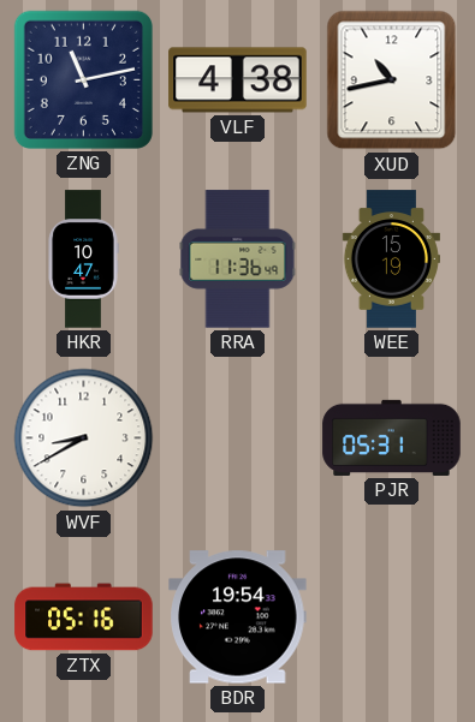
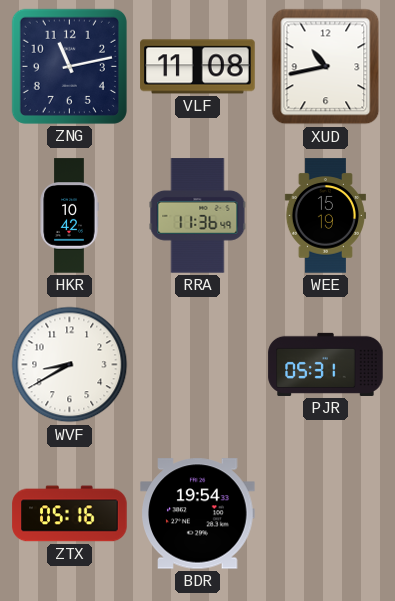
VLF: 4:38 -> 11:08
HKR: 10:47 -> 10:42
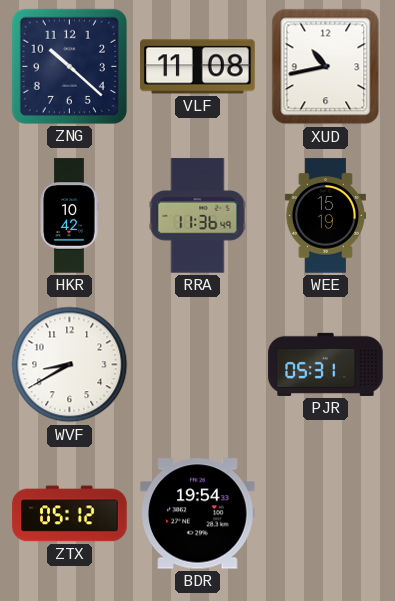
ZNG: 11:13 -> 10:22
ZTX: 05:16 -> 05:12
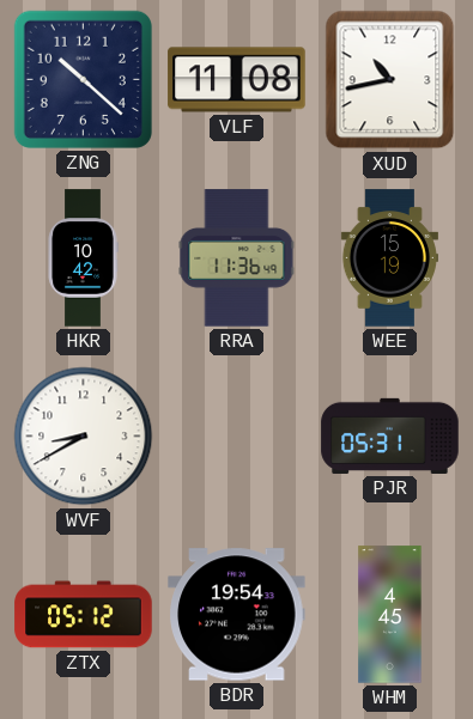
WHM: none -> 4:45
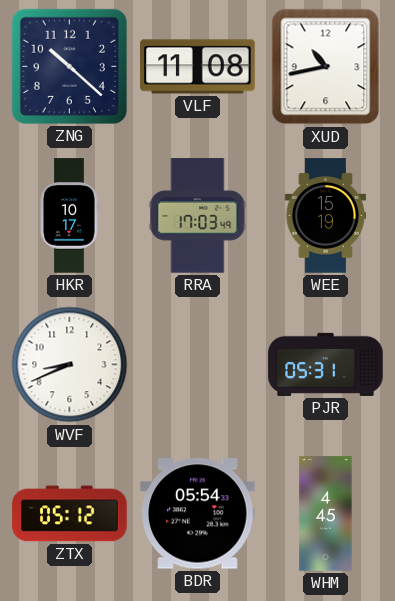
HKR: 10:42 -> 10:17
RRA: 11:36 -> 17:03
WVF: 8:40 -> 8:41
BDR: 19:54 -> 05:54
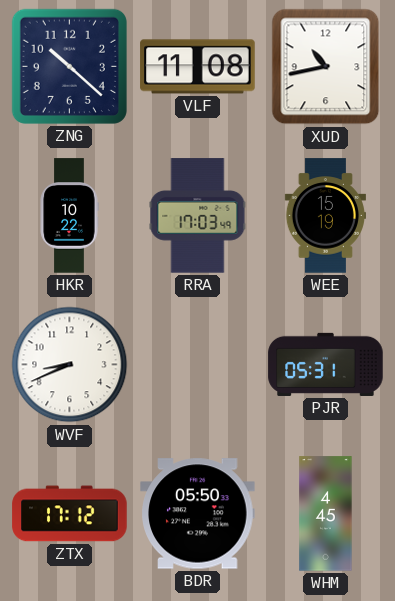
HKR: 10:17 -> 10:22
ZTX: 05:12 -> 17:12
BDR: 05:54 -> 05:50
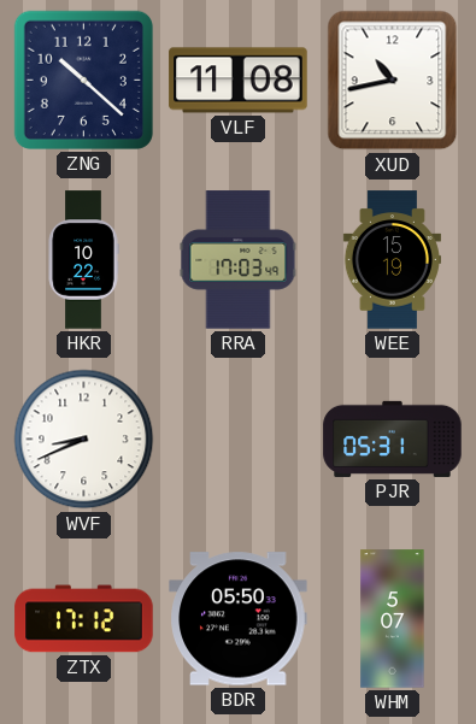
WHM: 4:45 -> 5:07
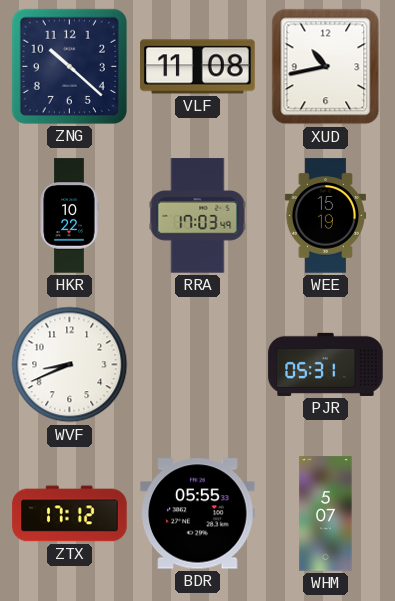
BDR: 05:50 -> 05:55
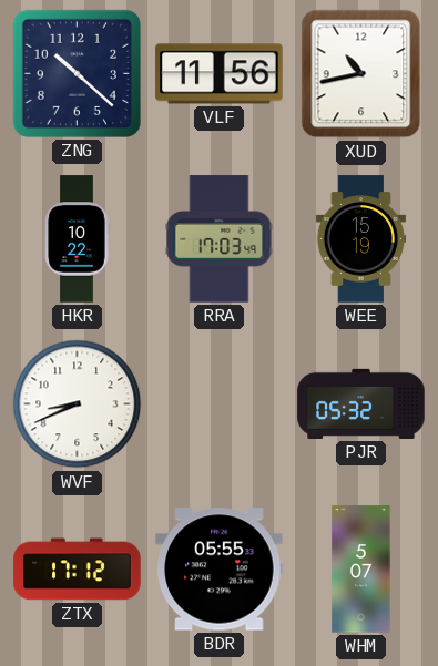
VLF: 11:08 -> 11:56
PJR: 05:31 -> 05:32
